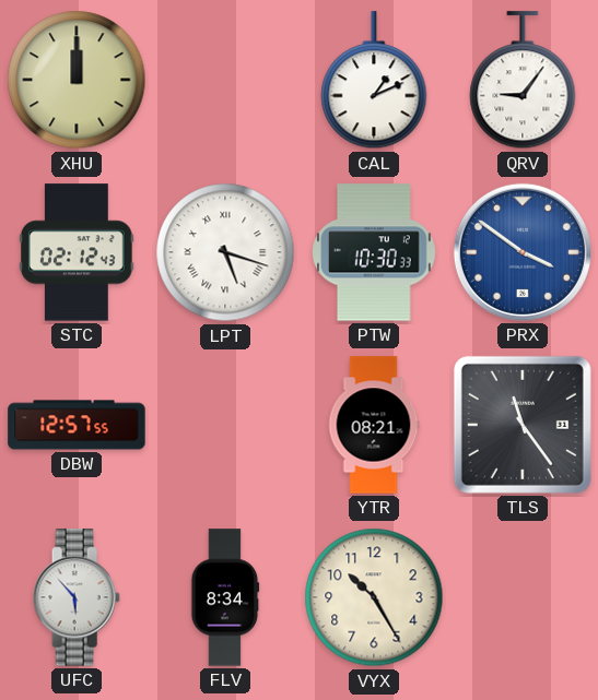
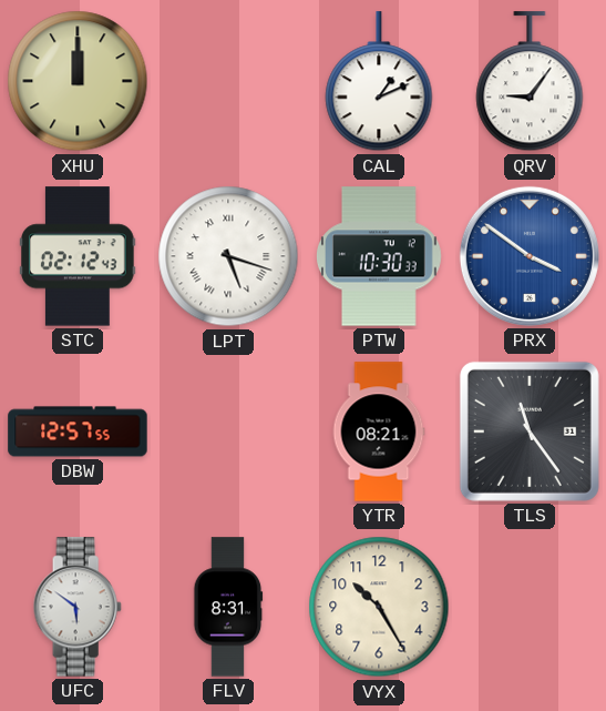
UFC: 5:53 -> 5:51
FLV: 8:34 -> 8:31
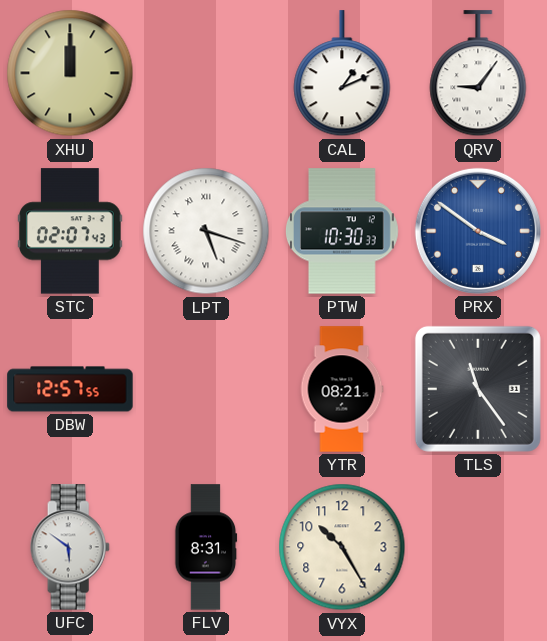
STC: 02:12 -> 02:07
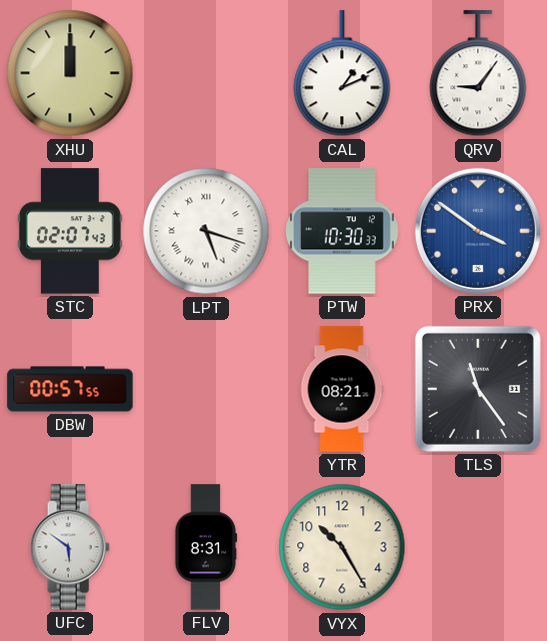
DBW: 12:57 -> 00:57
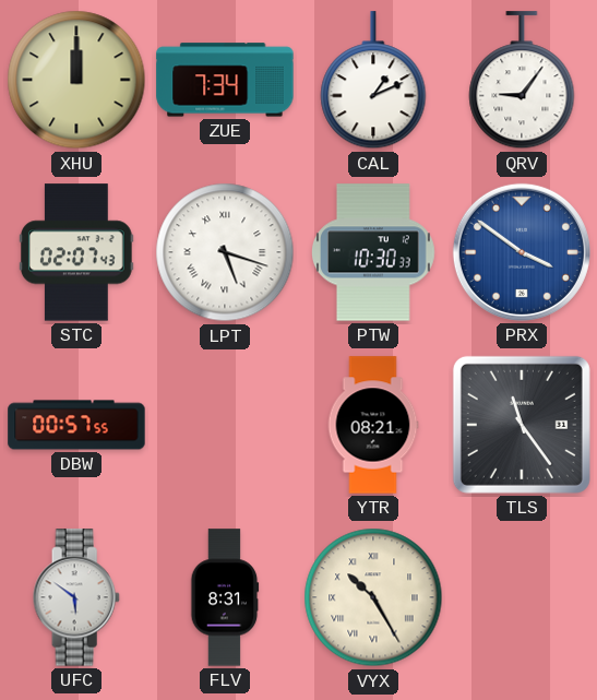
ZUE: none -> 7:34
VYX numerals: Arabic -> Roman
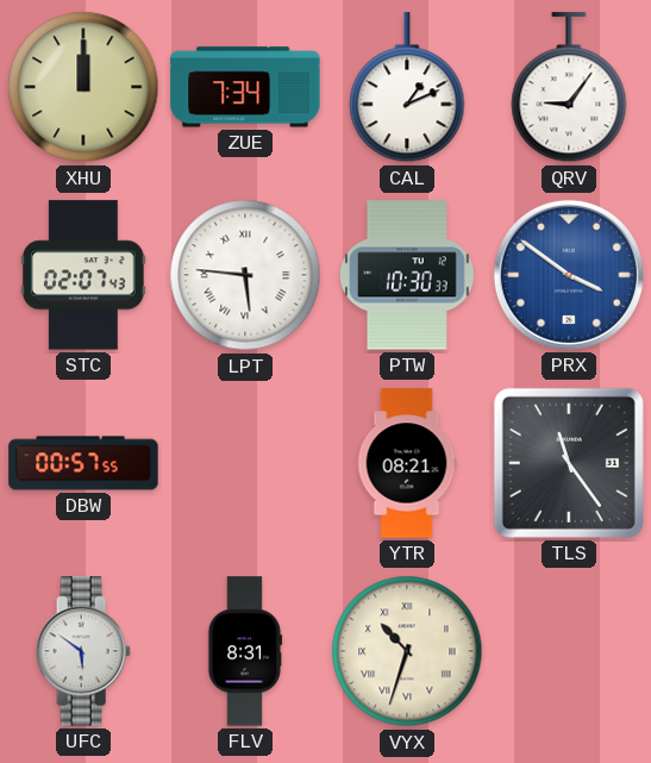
LPT: 5:18 -> 5:46
VYX: 10:25 -> 10:33
